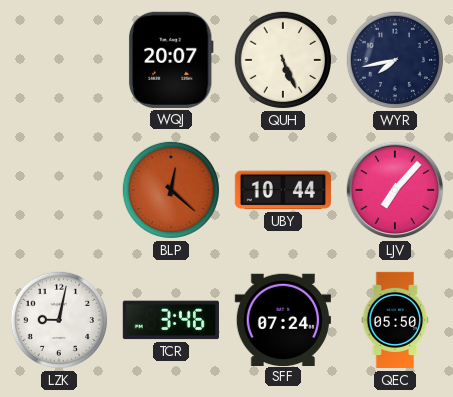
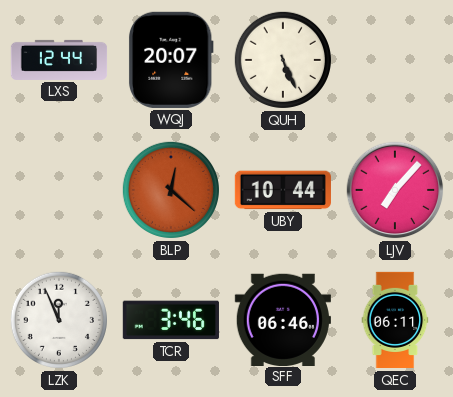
LXS: none -> 12:44
WYR: 7:43 -> none
LZK: 9:02 -> 11:56
SFF: 07:24 -> 06:46
QEC: 05:50 -> 06:11
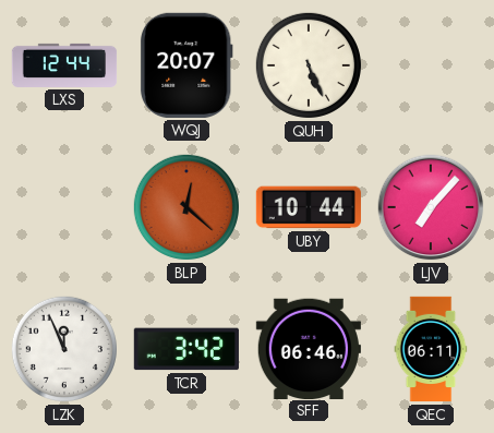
TCR: 3:46 -> 3:42
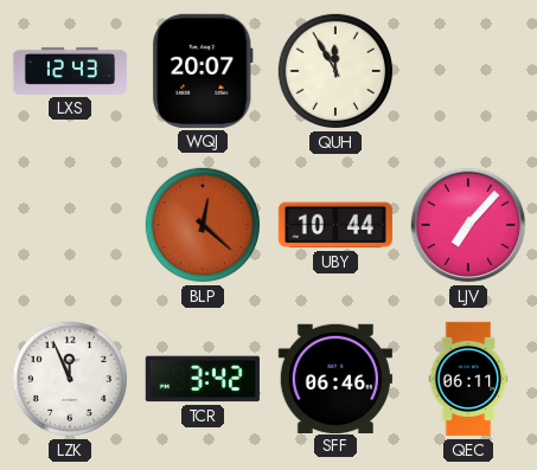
LXS: 12:44 -> 12:43
QUH: 5:26 -> 11:55
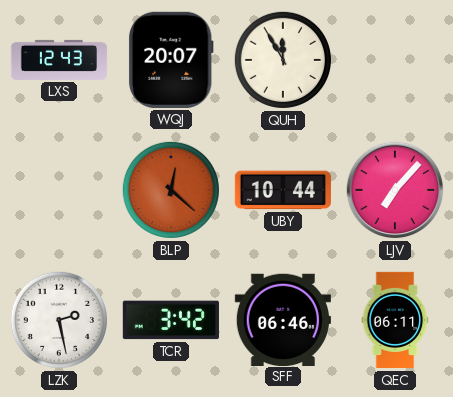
LZK: 11:56 -> 2:28
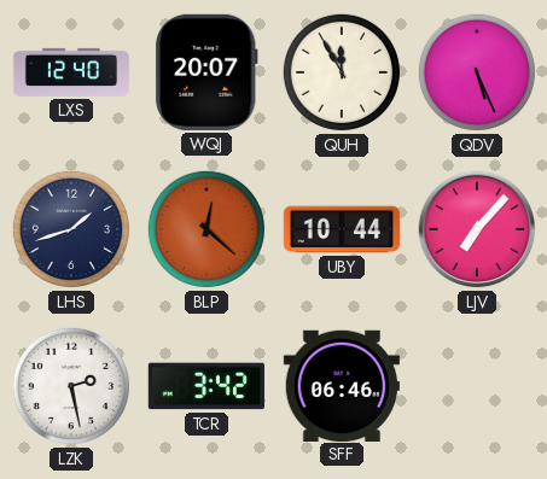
LXS: 12:43 -> 12:40
QDV: none -> 5:26
LHS: none -> 1:42
QEC: 06:11 -> none
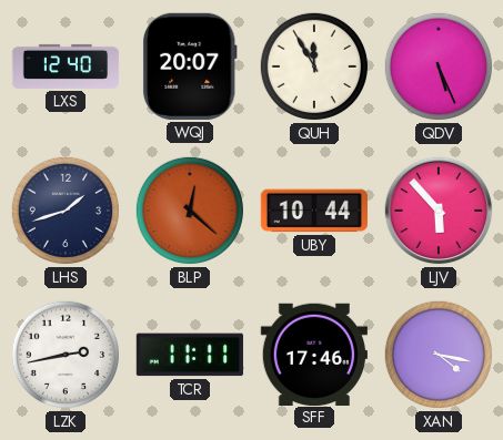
LJV: 7:07 -> 5:53
LZK: 2:28 -> 2:43
TCR: 3:42 -> 11:11
SFF: 06:46 -> 17:46
XAN: none -> 4:17
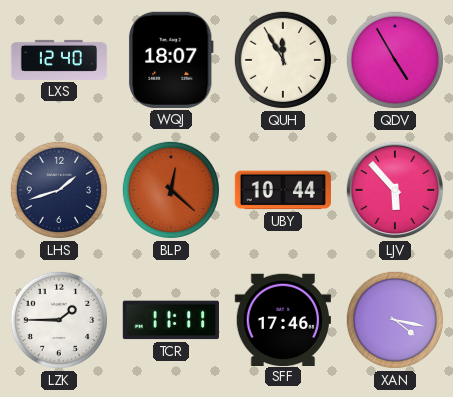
WQJ: 20:07 -> 18:07
QDV: 5:26 -> 4:55
LZK: 2:43 -> 1:45
